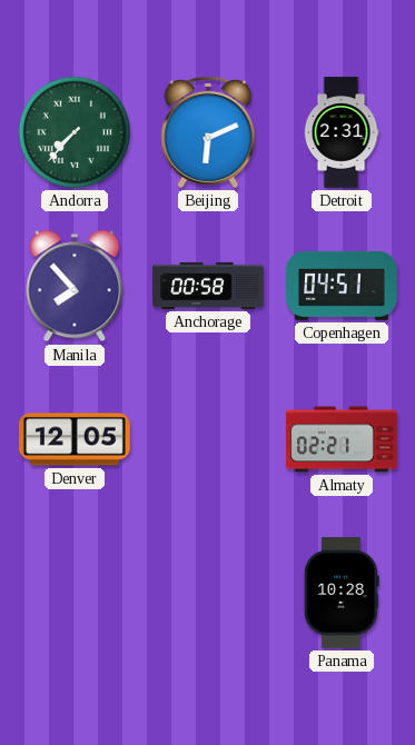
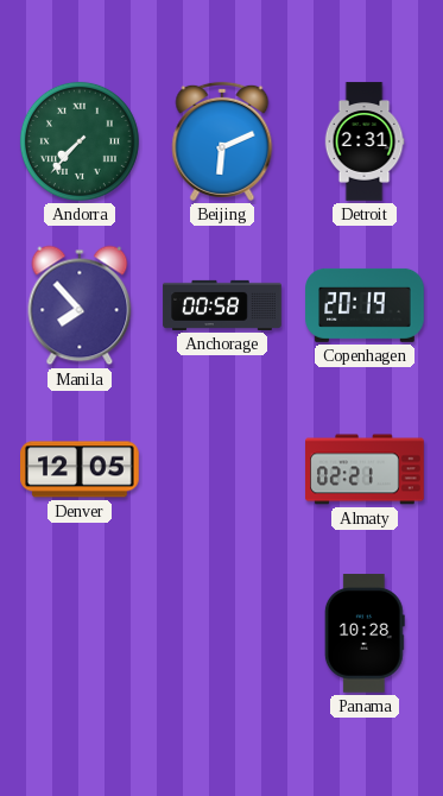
Copenhagen: 04:51 -> 20:19
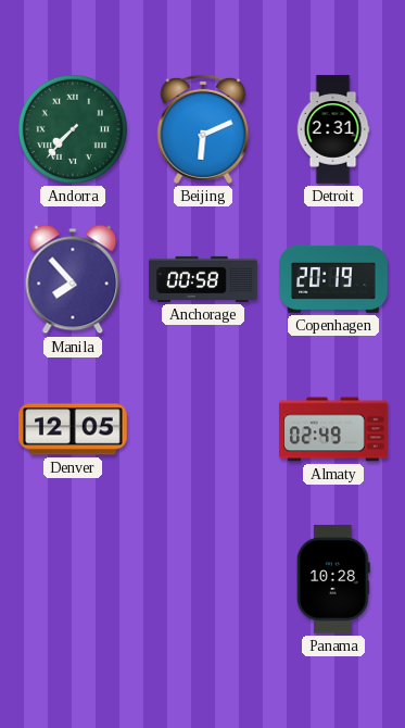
Almaty: 02:21 -> 02:49
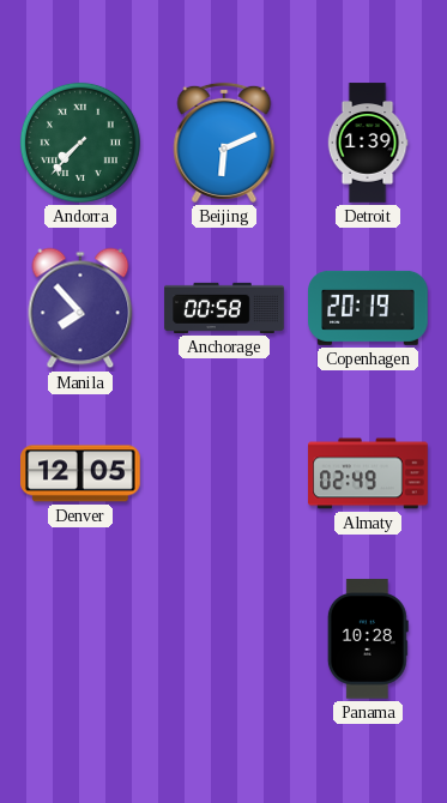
Detroit: 2:31 -> 1:39
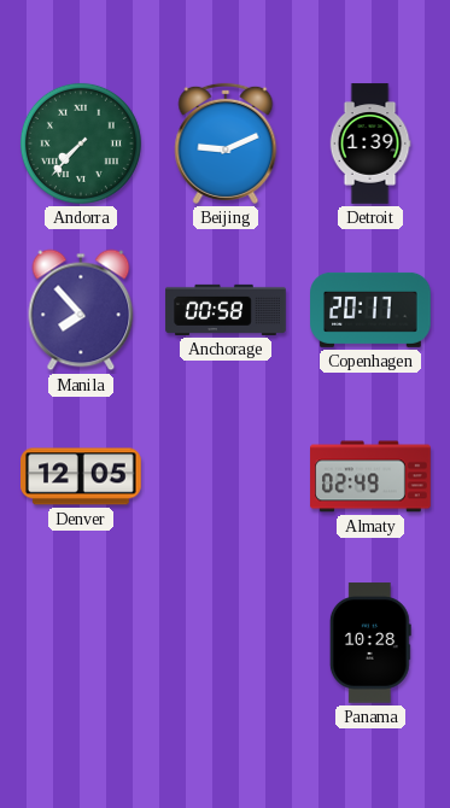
Beijing: 6:11 -> 9:11
Copenhagen: 20:19 -> 20:17
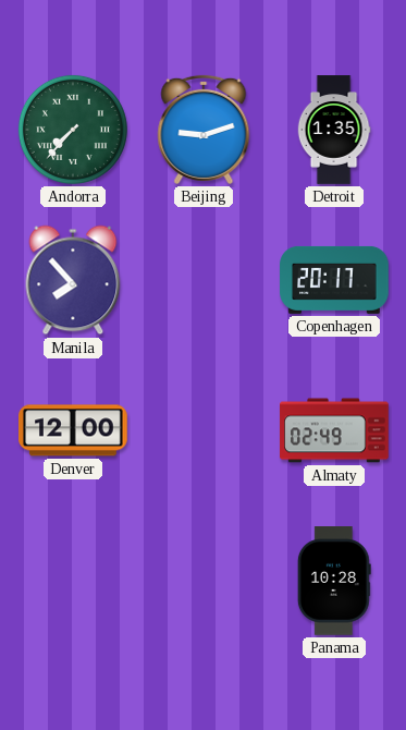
Beijing: 9:11 -> 9:12
Detroit: 1:39 -> 1:35
Anchorage: 00:58 -> none
Denver: 12:05 -> 12:00
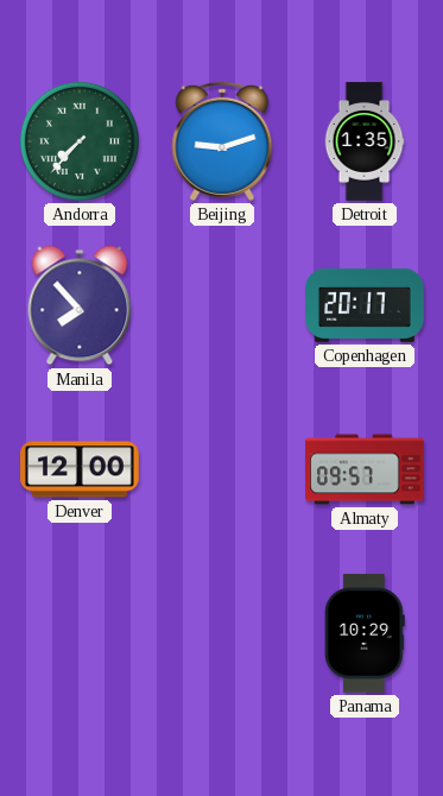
Almaty: 02:49 -> 09:57
Panama: 10:28 -> 10:29
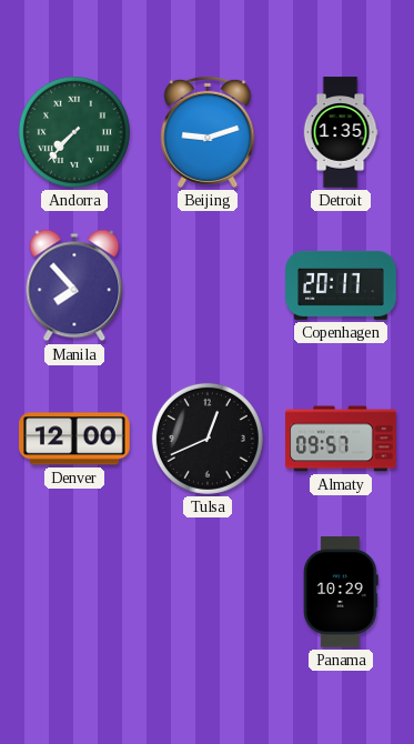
Tulsa: none -> 12:41
